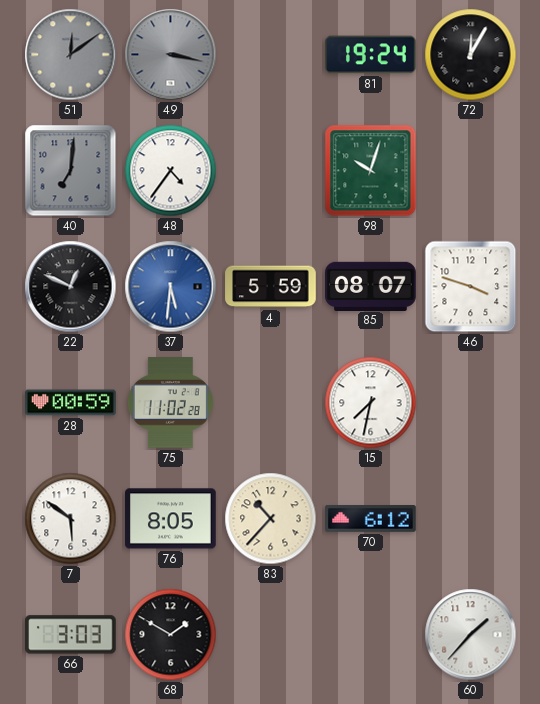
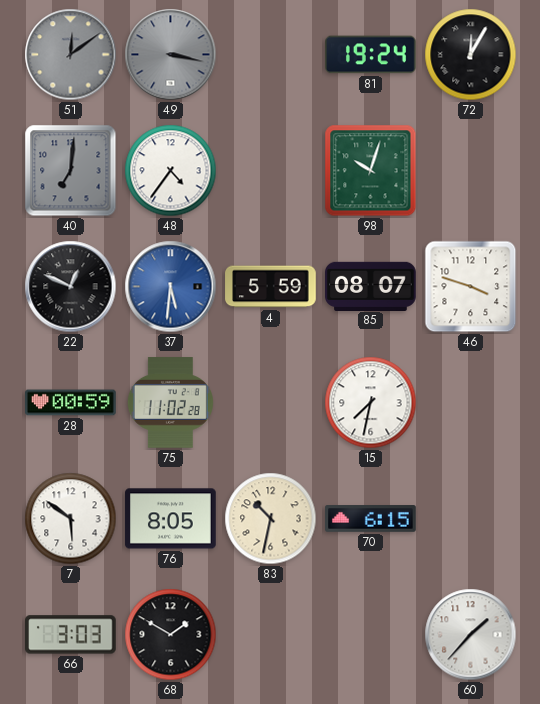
83: 10:37 -> 10:32
70: 6:12 -> 6:15
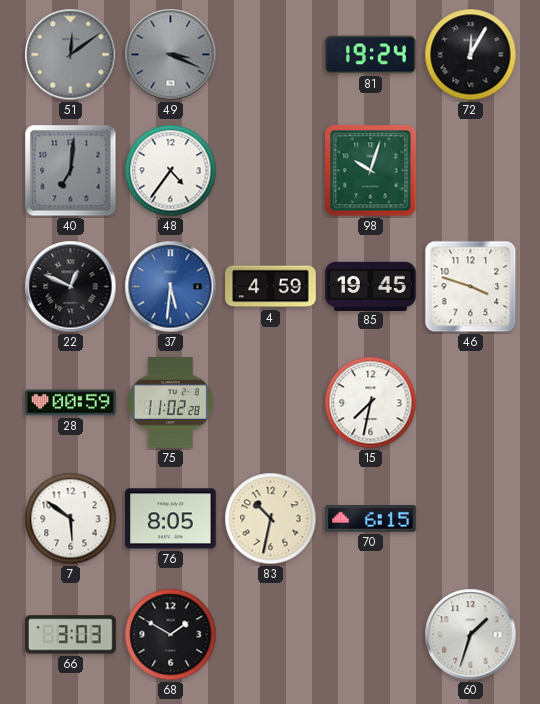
49: 3:17 -> 3:19
4: 5:59 -> 4:59
85: 08:07 -> 19:45
60: 1:37 -> 1:33
